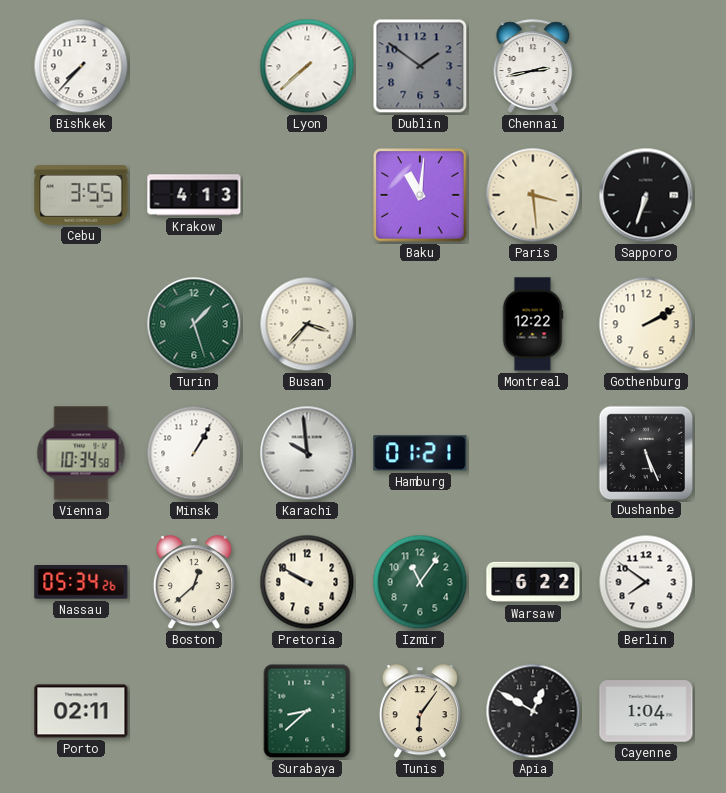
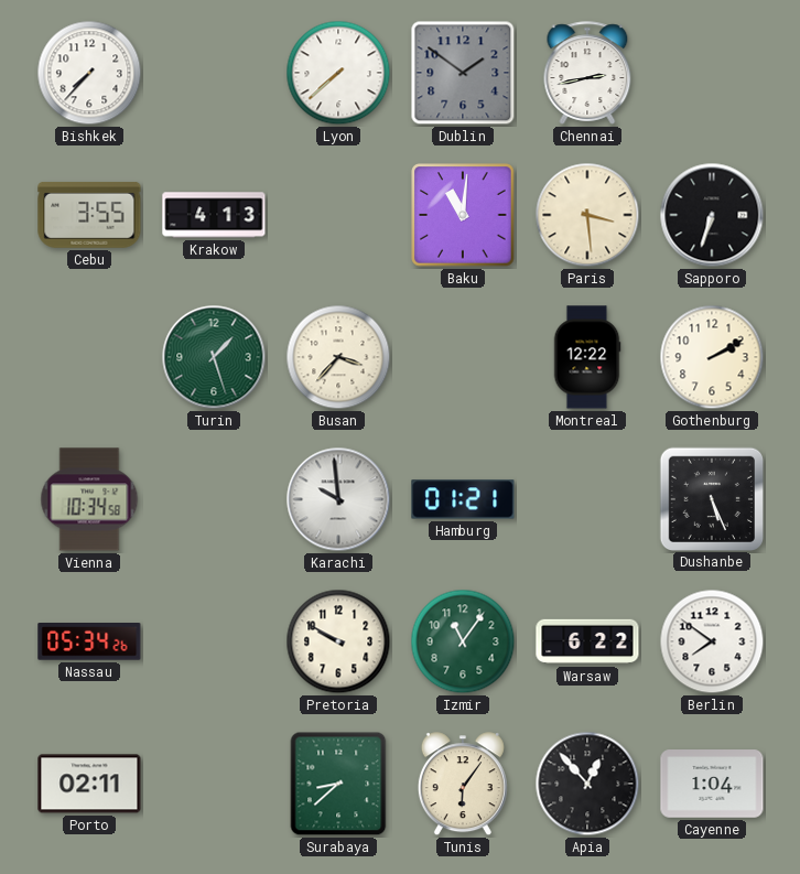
Minsk: 1:05 -> none
Boston: 12:38 -> none
Apia: 12:50 -> 12:53
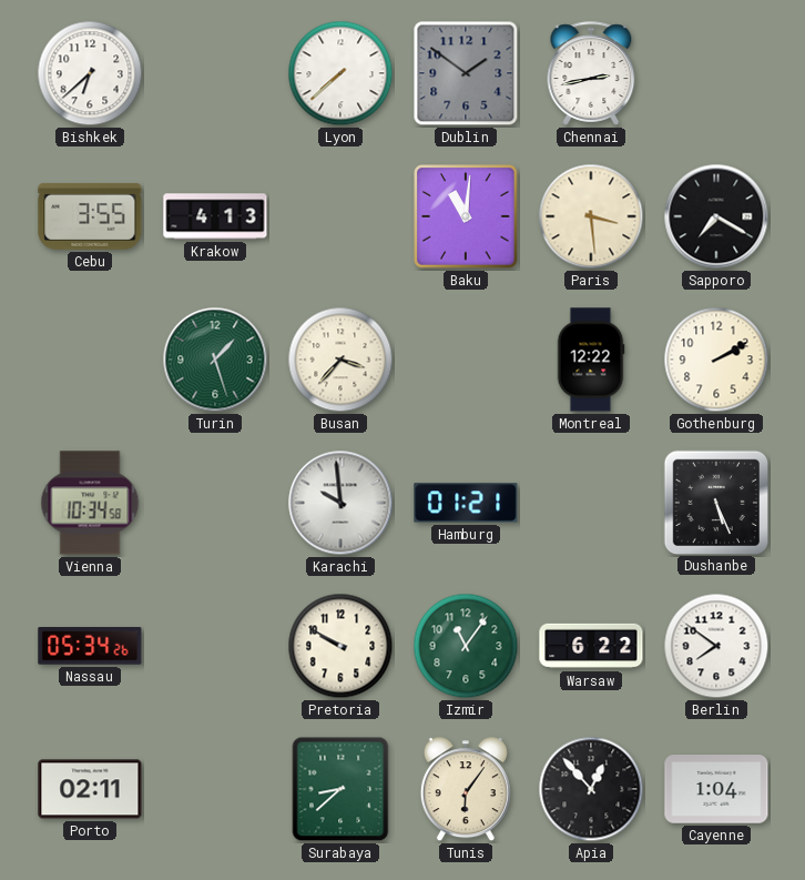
Bishkek: 7:37 -> 6:38
Sapporo: 6:33 -> 7:20
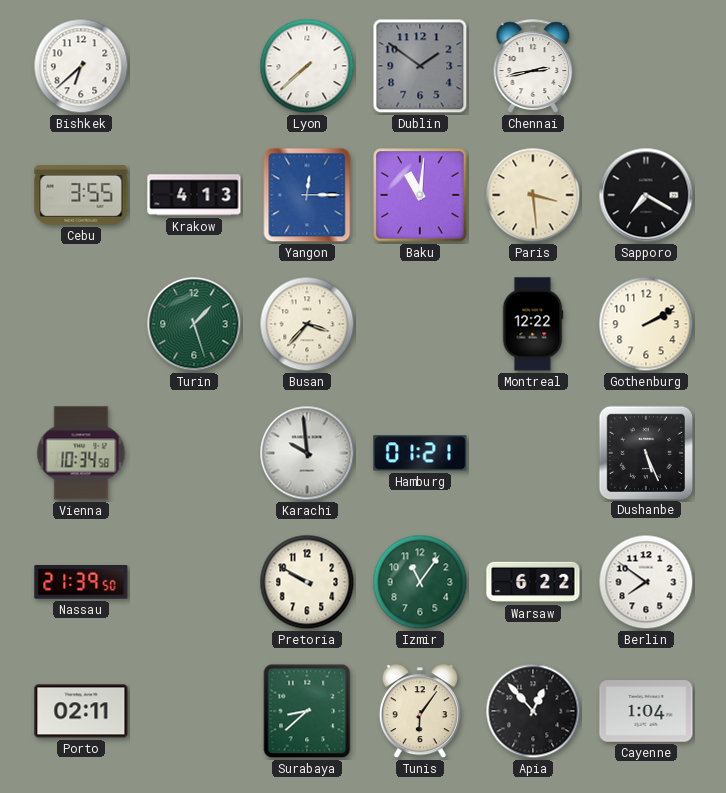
Yangon: none -> 12:15
Nassau: 05:34 -> 21:39
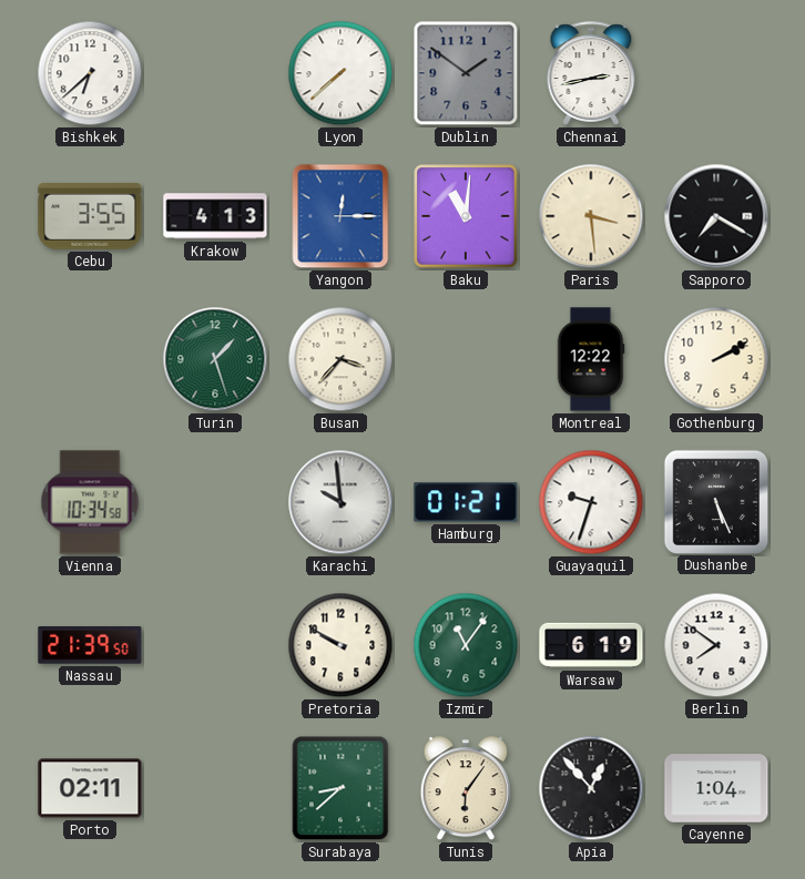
Guayaquil: none -> 9:33
Warsaw: 6:22 -> 6:19
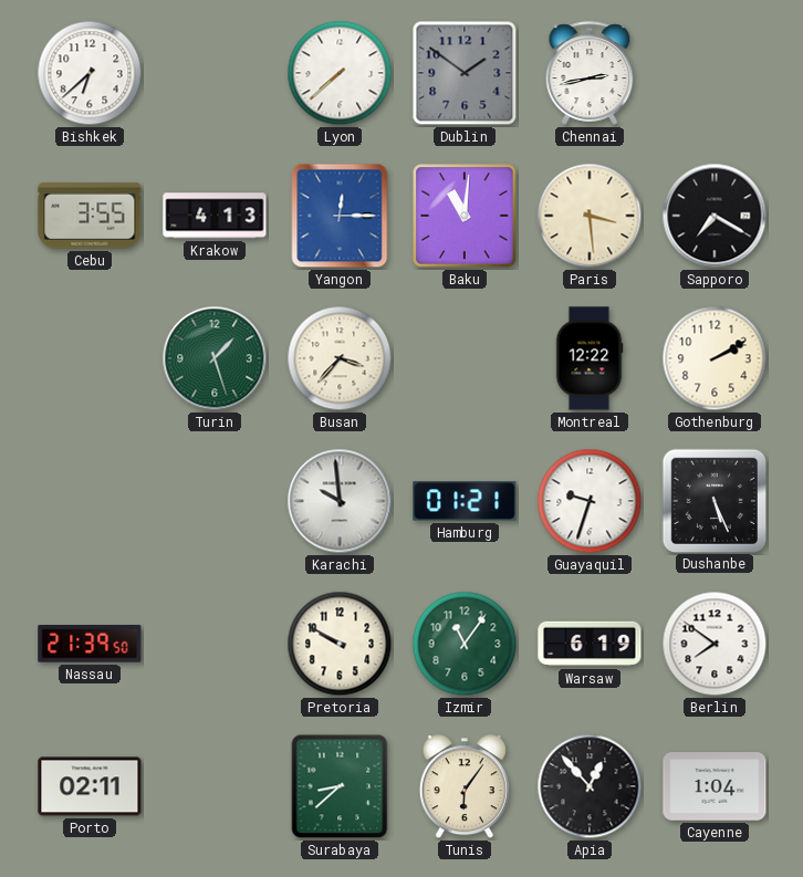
Vienna: 10:34 -> none
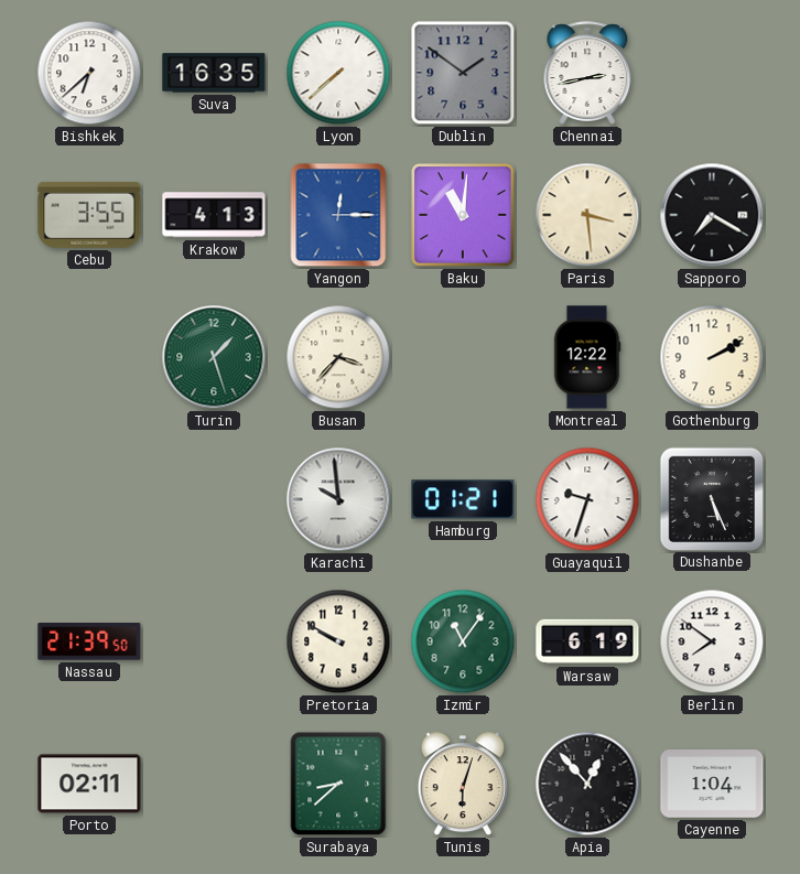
Suva: none -> 16:35
Tunis: 6:06 -> 6:03
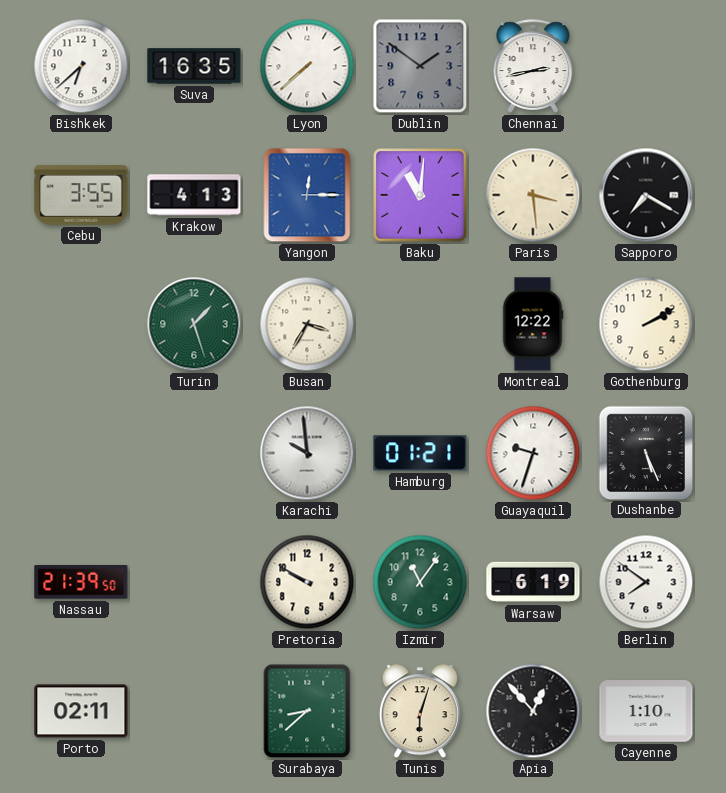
Busan: 3:37 -> 3:35
Cayenne: 1:04 -> 1:10
